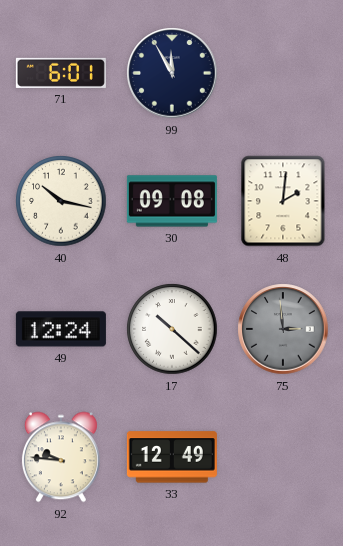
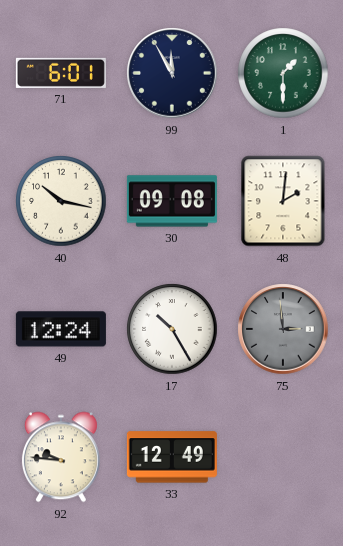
1: none -> 1:30
17: 10:22 -> 10:25
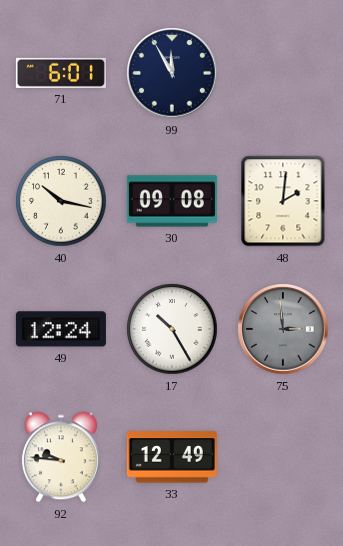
1: 1:30 -> none
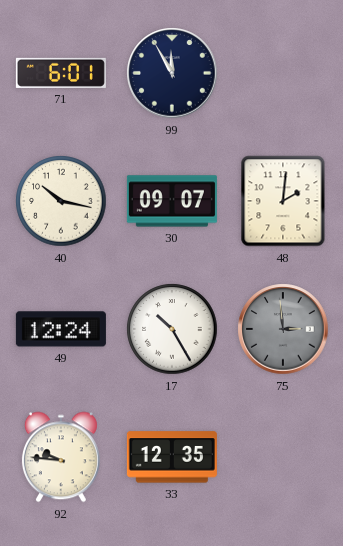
30: 09:08 -> 09:07
33: 12:49 -> 12:35
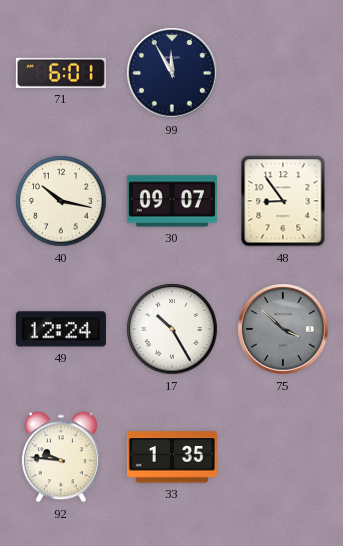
48: 2:01 -> 8:54
75: 2:59 -> 3:52
33: 12:35 -> 1:35
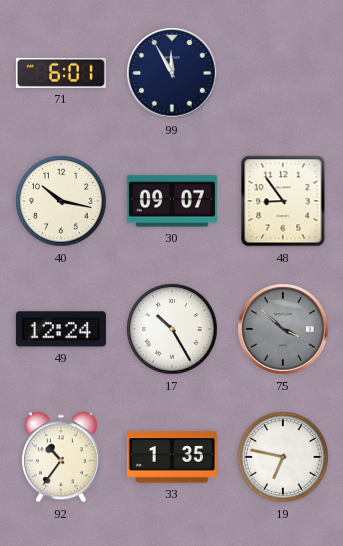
92: 9:46 -> 10:36
19: none -> 6:47
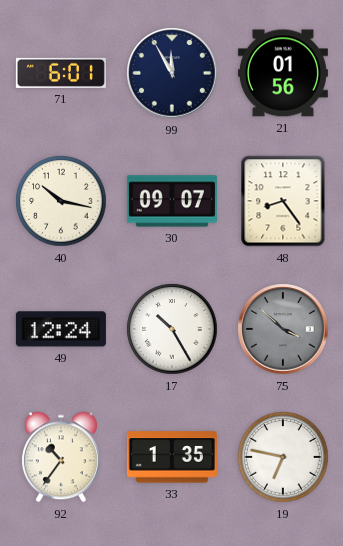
21: none -> 01:56
48: 8:54 -> 8:24
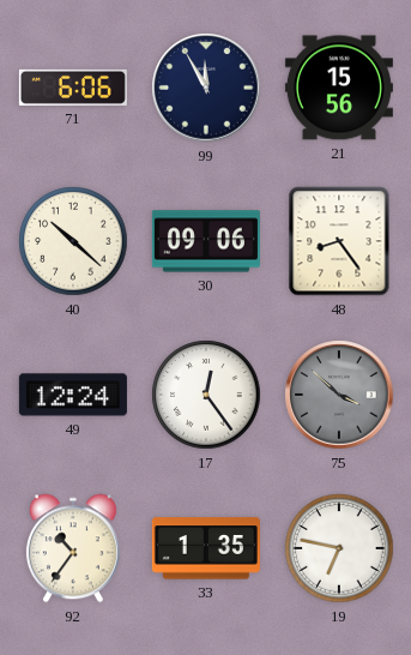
71: 6:01 -> 6:06
21: 01:56 -> 15:56
40: 10:17 -> 10:22
30: 09:07 -> 09:06
17: 10:25 -> 12:24
